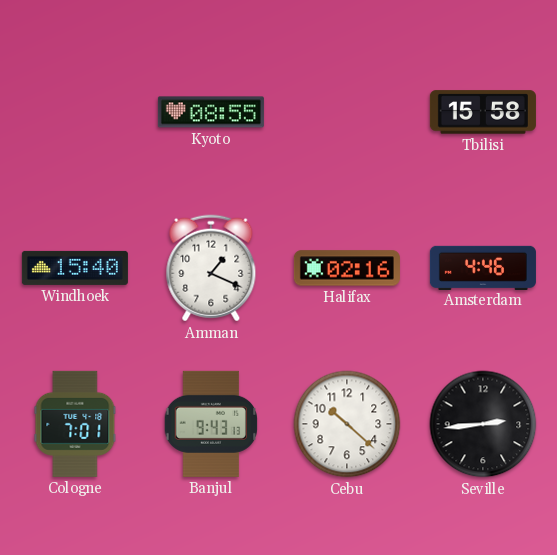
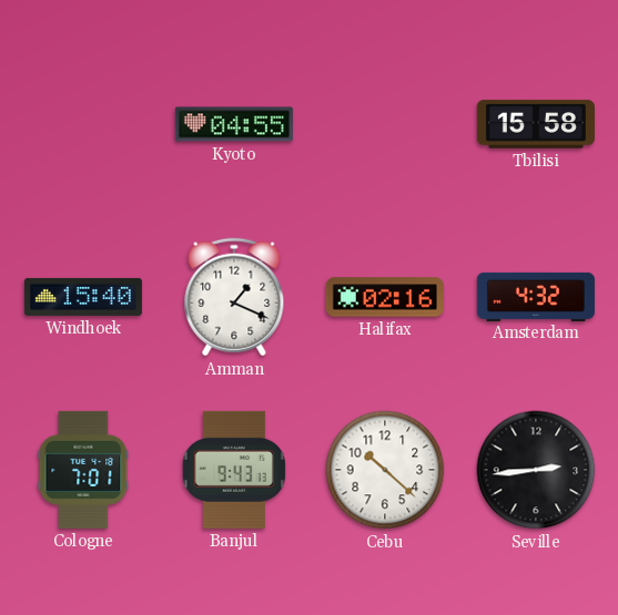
Kyoto: 08:55 -> 04:55
Amsterdam: 4:46 -> 4:32
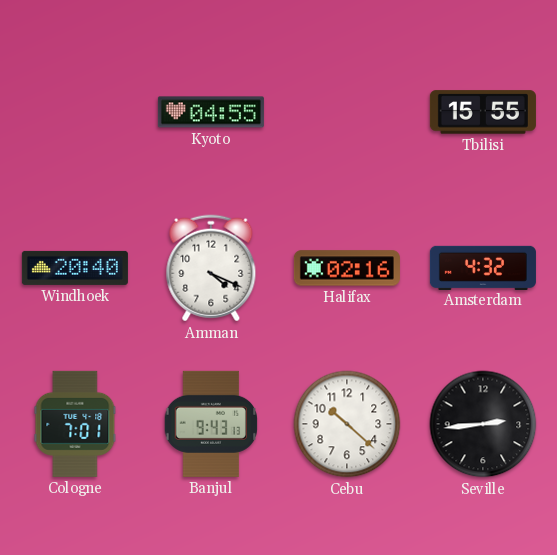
Tbilisi: 15:58 -> 15:55
Windhoek: 15:40 -> 20:40
Amman: 1:19 -> 4:19
